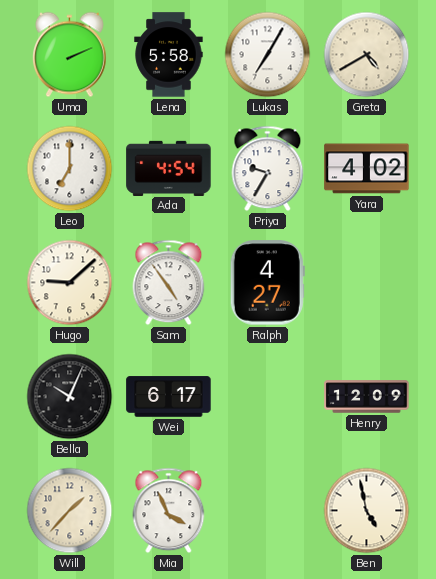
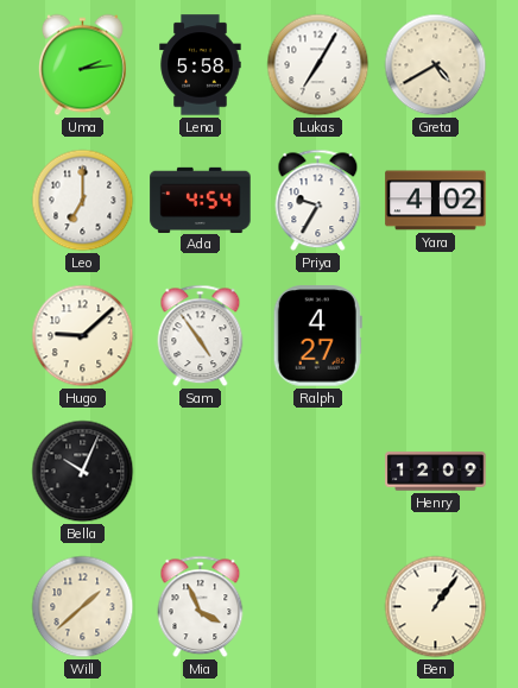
Uma: 2:11 -> 2:14
Wei: 6:17 -> none
Will: 1:37 -> 1:38
Ben: 4:58 -> 1:06
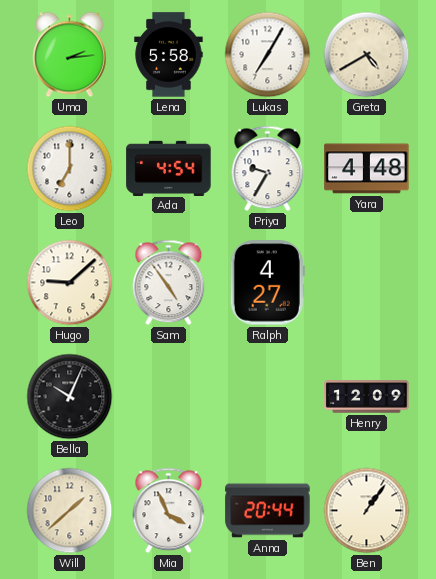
Yara: 4:02 -> 4:48
Anna: none -> 20:44
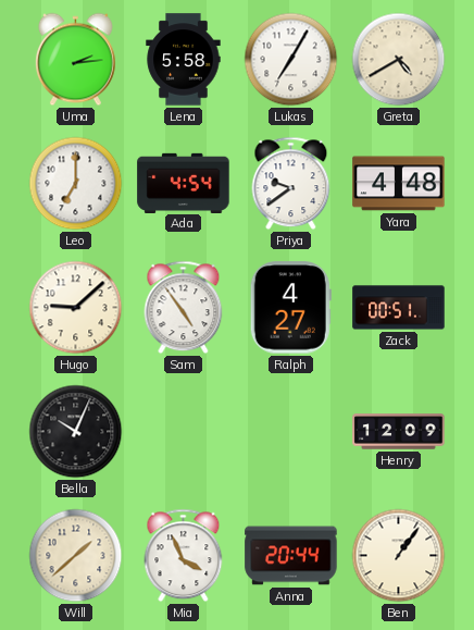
Priya: 9:35 -> 9:39
Zack: none -> 00:51
